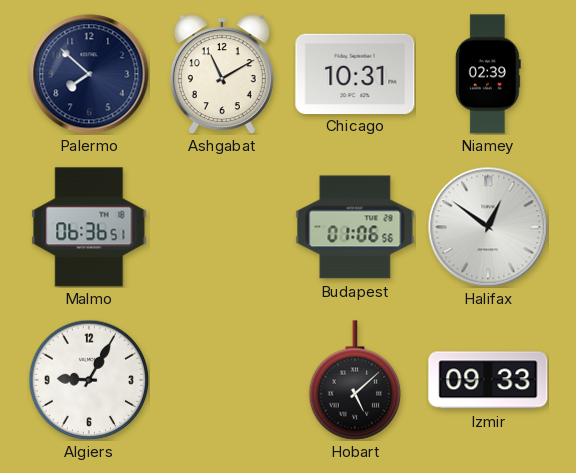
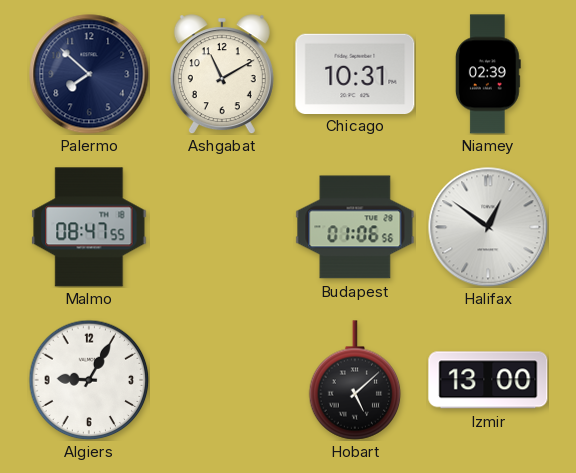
Malmo: 06:36 -> 08:47
Izmir: 09:33 -> 13:00
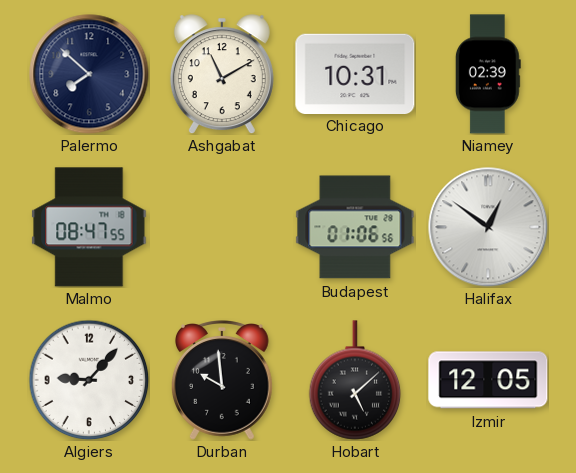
Algiers: 9:05 -> 9:07
Durban: none -> 9:59
Izmir: 13:00 -> 12:05
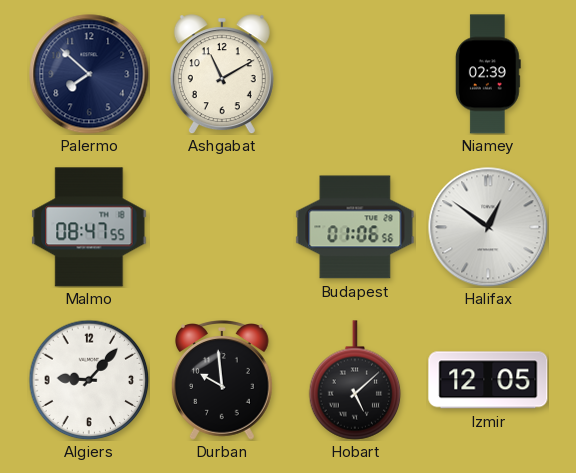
Chicago: 10:31 -> none
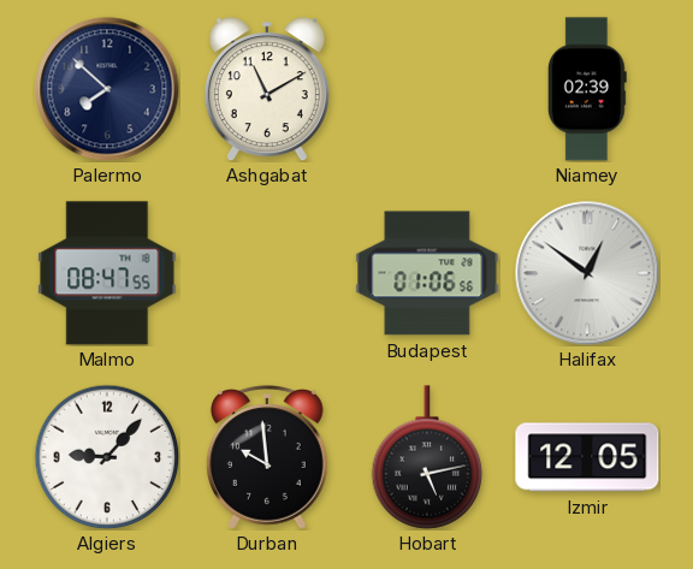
Hobart: 5:08 -> 5:13
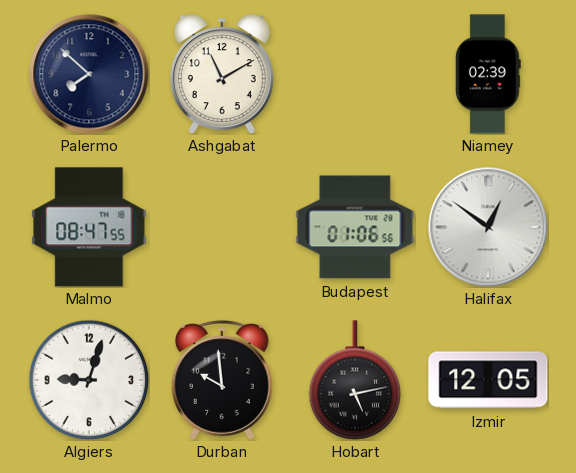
Algiers: 9:07 -> 9:03
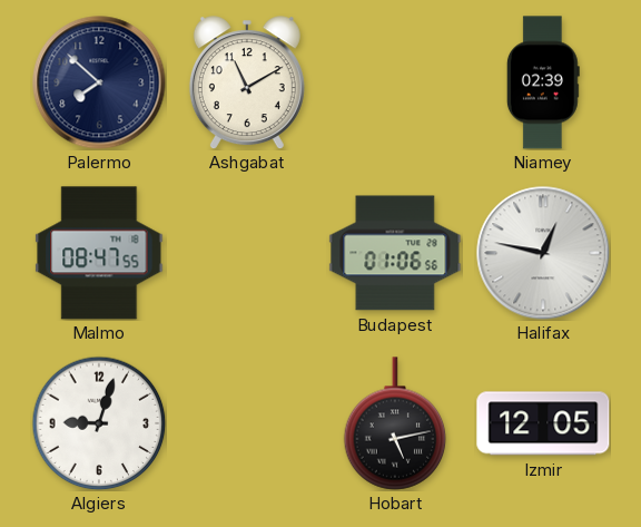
Halifax: 12:51 -> 12:47
Durban: 9:59 -> none
